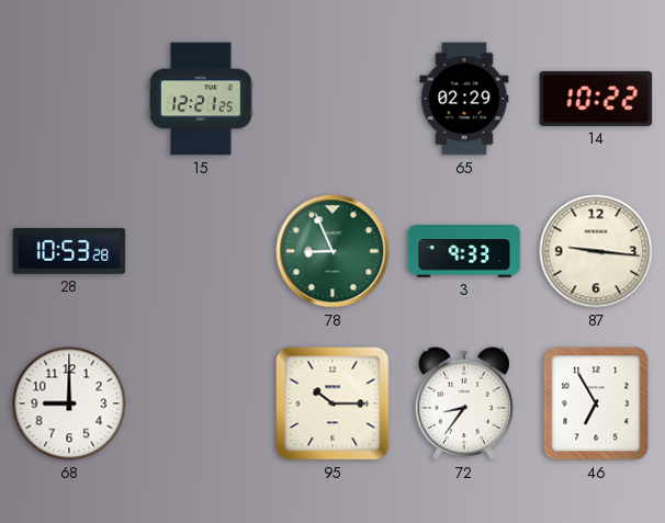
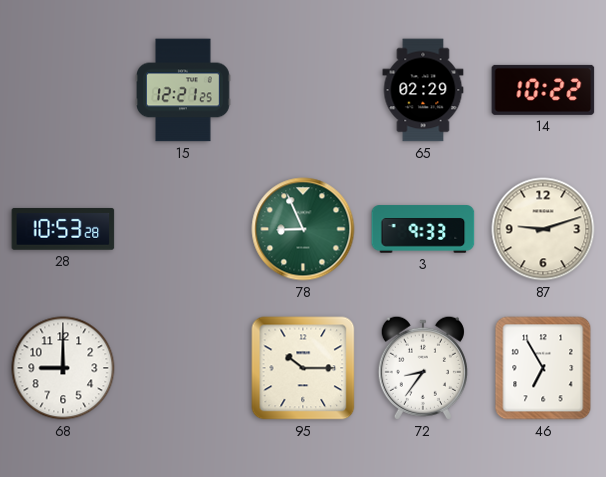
87: 9:16 -> 9:12
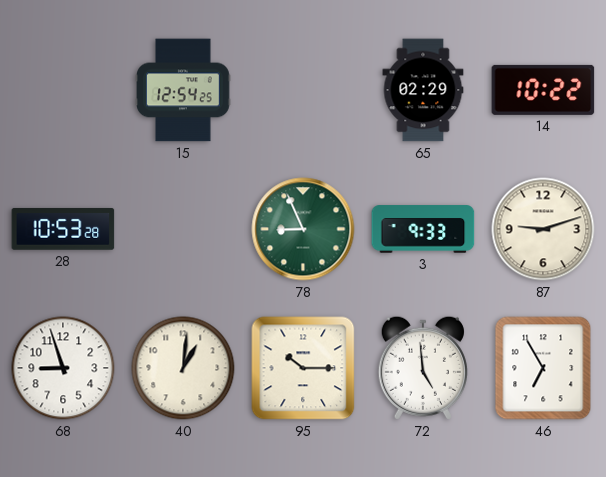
15: 12:21 -> 12:54
68: 9:00 -> 8:57
40: none -> 1:01
72: 8:36 -> 4:59
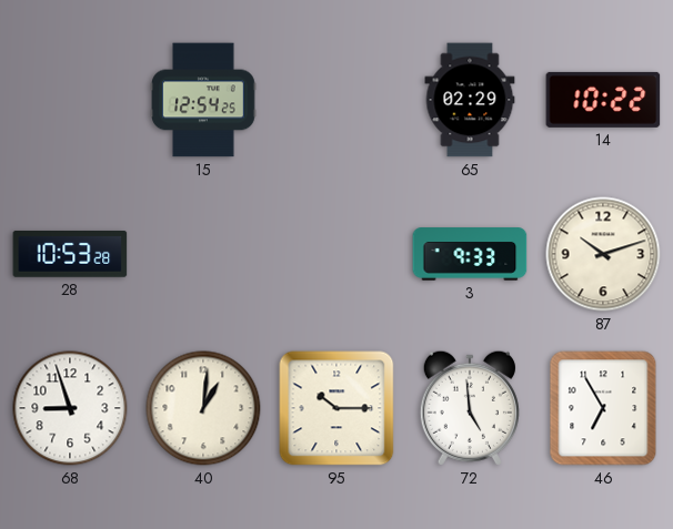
78: 8:56 -> none
87: 9:12 -> 10:12
